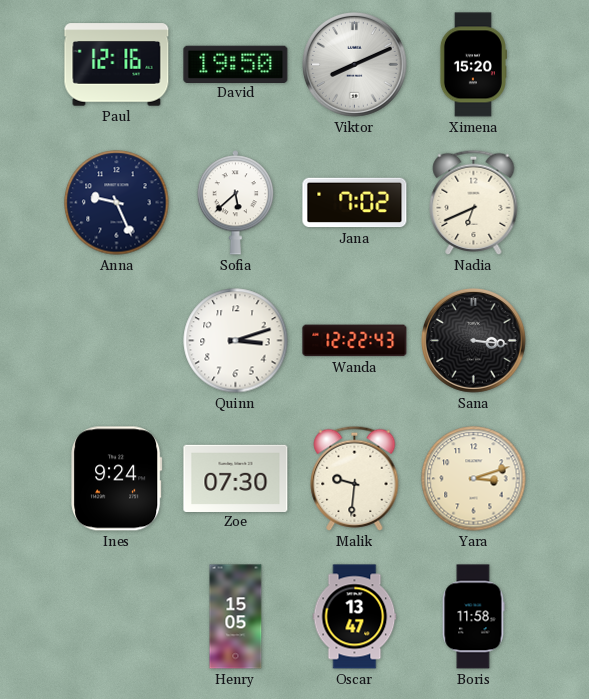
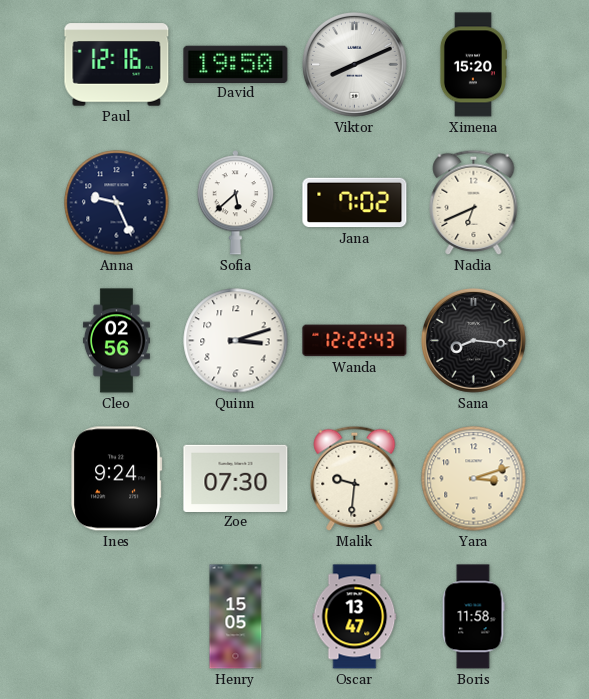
Cleo: none -> 02:56
Sana: 3:16 -> 8:16
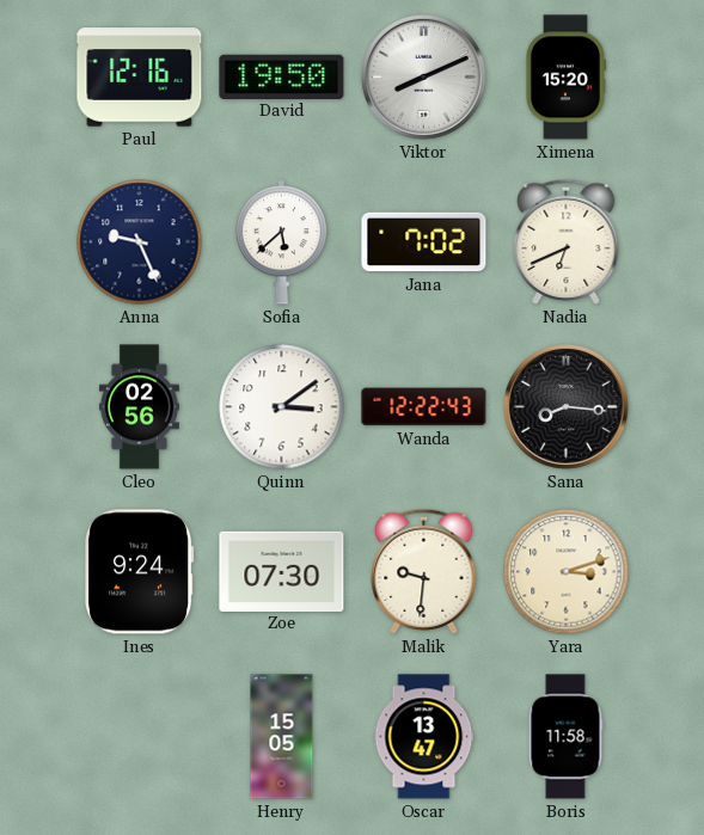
Quinn: 3:12 -> 3:09
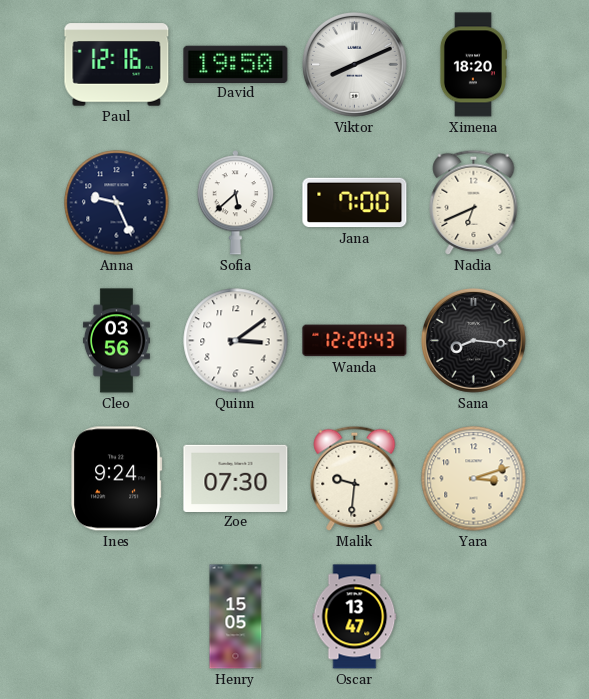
Ximena: 15:20 -> 18:20
Jana: 7:02 -> 7:00
Cleo: 02:56 -> 03:56
Wanda: 12:22 -> 12:20
Boris: 11:58 -> none
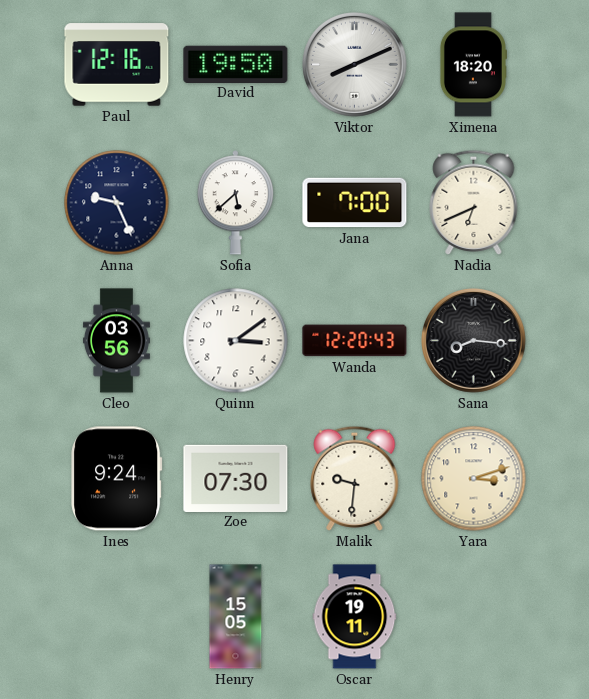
Oscar: 13:47 -> 19:11
